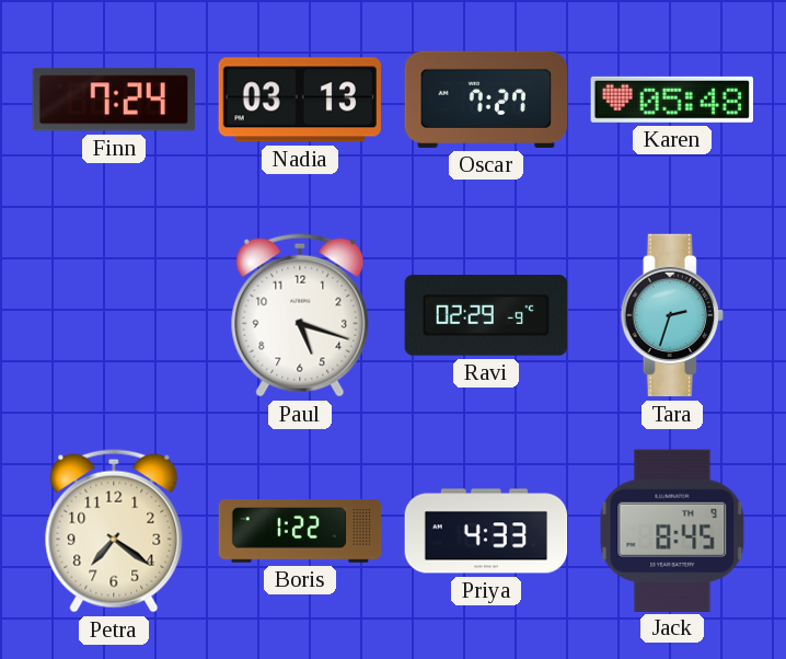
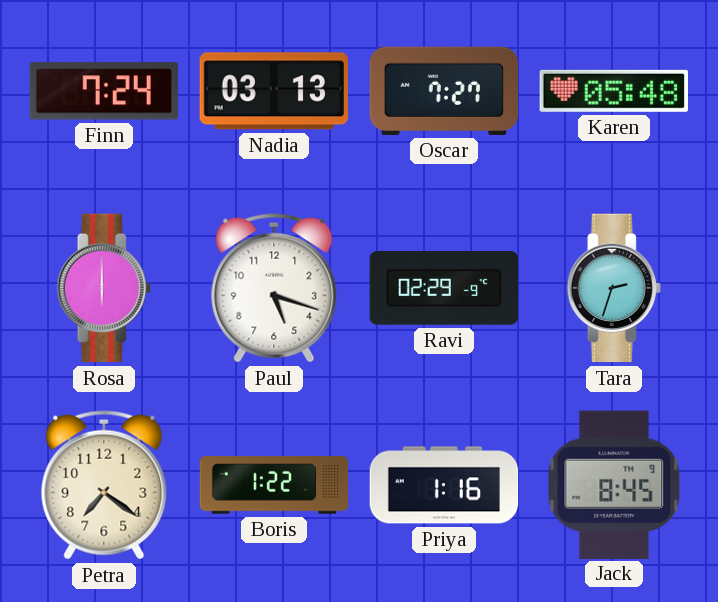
Rosa: none -> 6:00
Priya: 4:33 -> 1:16
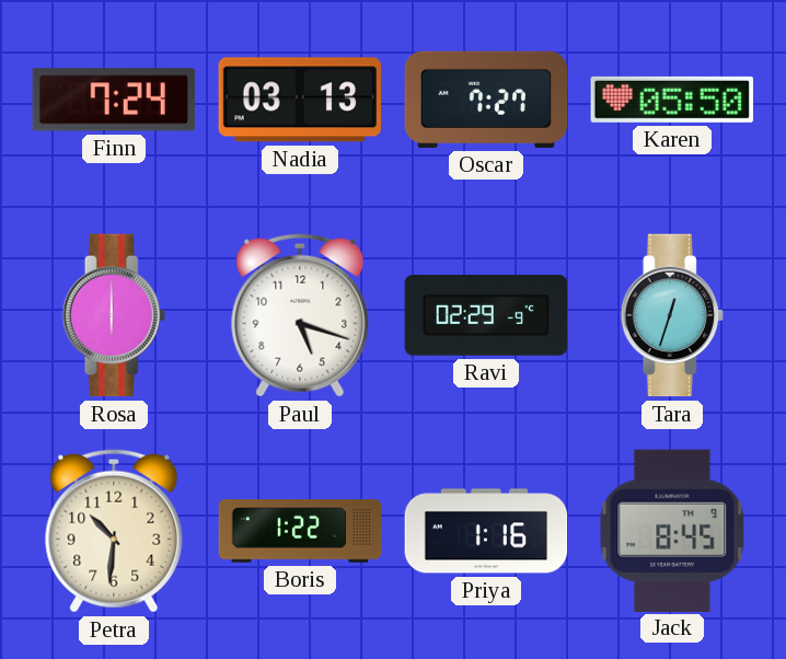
Karen: 05:48 -> 05:50
Tara: 2:33 -> 12:33
Petra: 7:21 -> 10:31
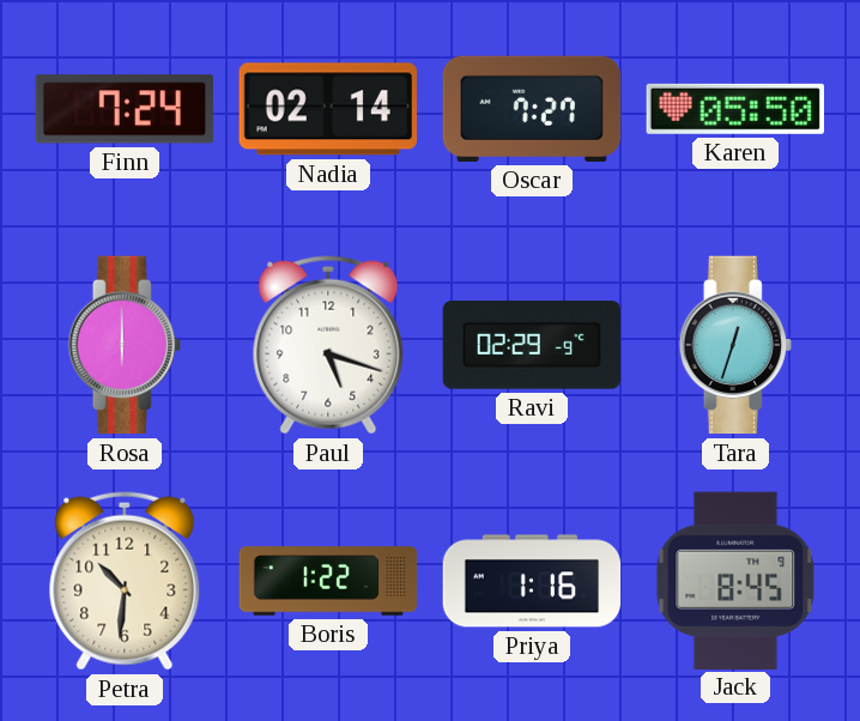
Nadia: 03:13 -> 02:14
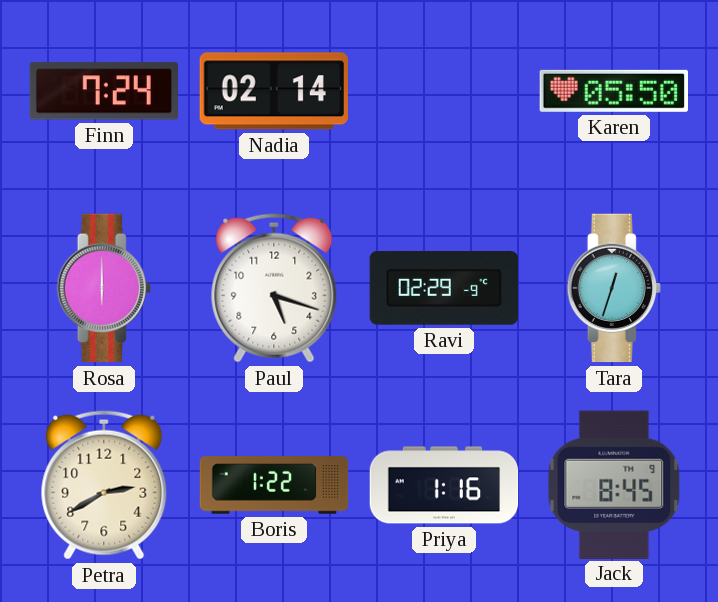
Oscar: 7:27 -> none
Petra: 10:31 -> 2:40
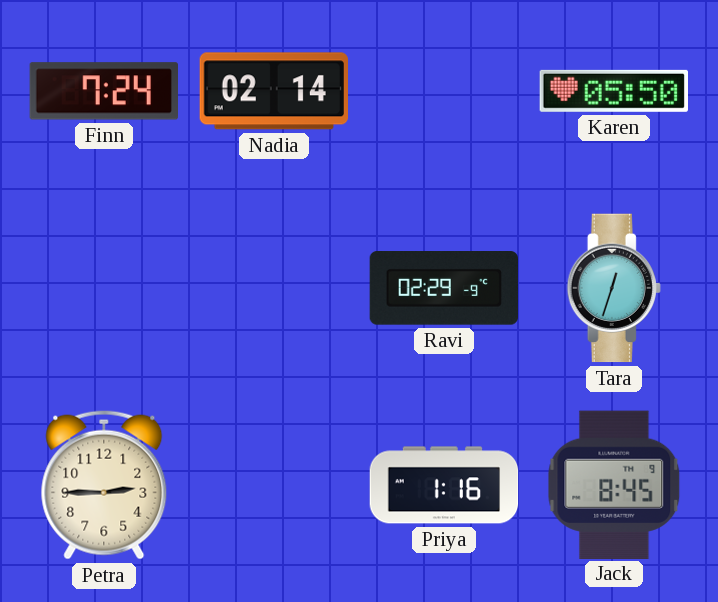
Rosa: 6:00 -> none
Paul: 5:18 -> none
Petra: 2:40 -> 2:45
Boris: 1:22 -> none
